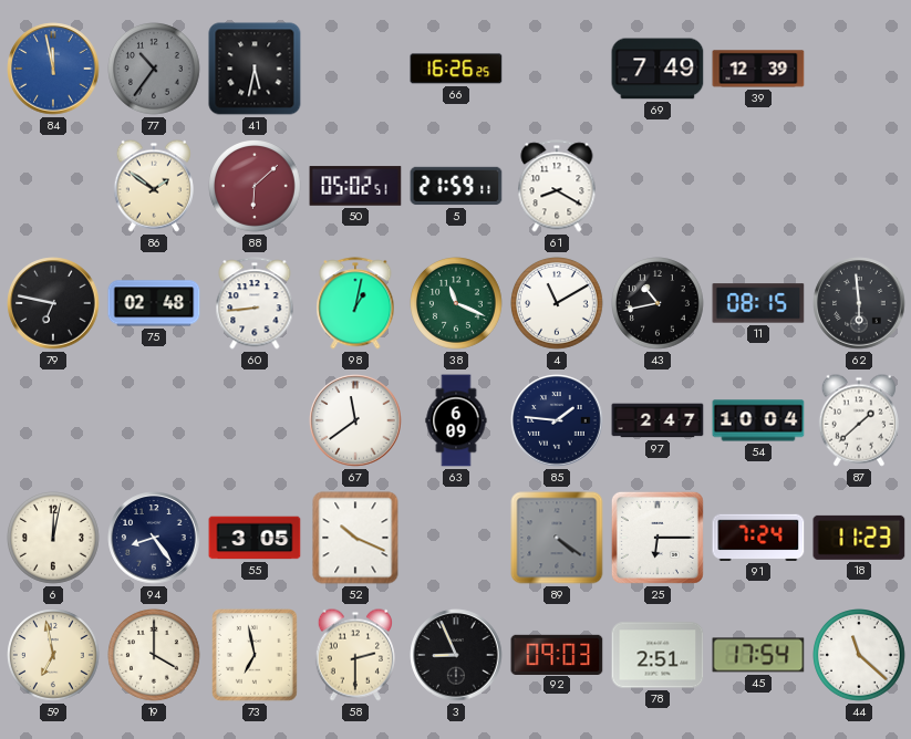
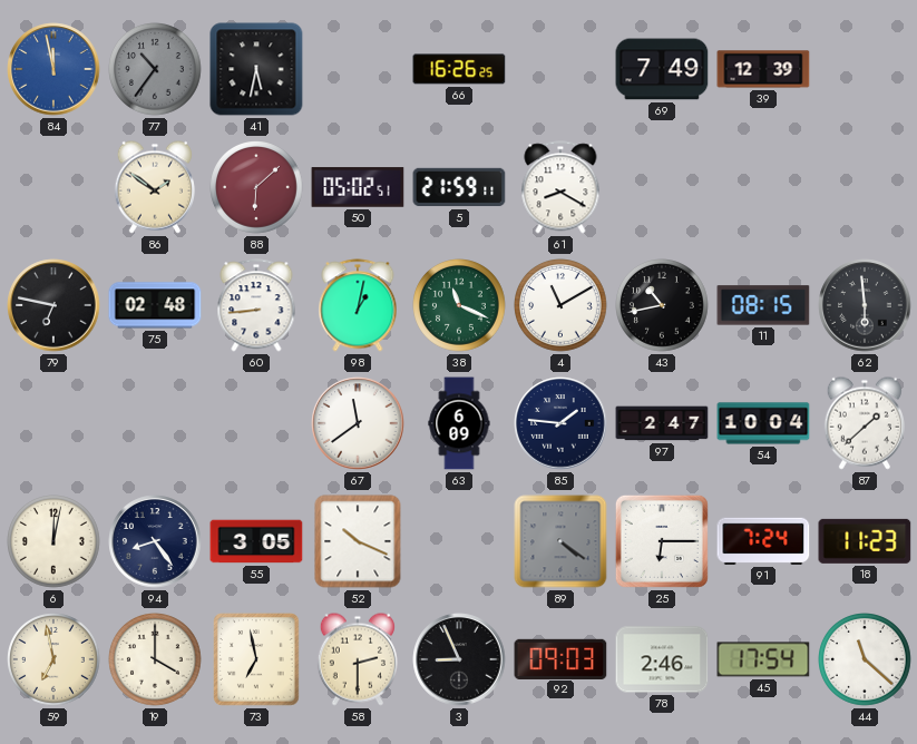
78: 2:51 -> 2:46
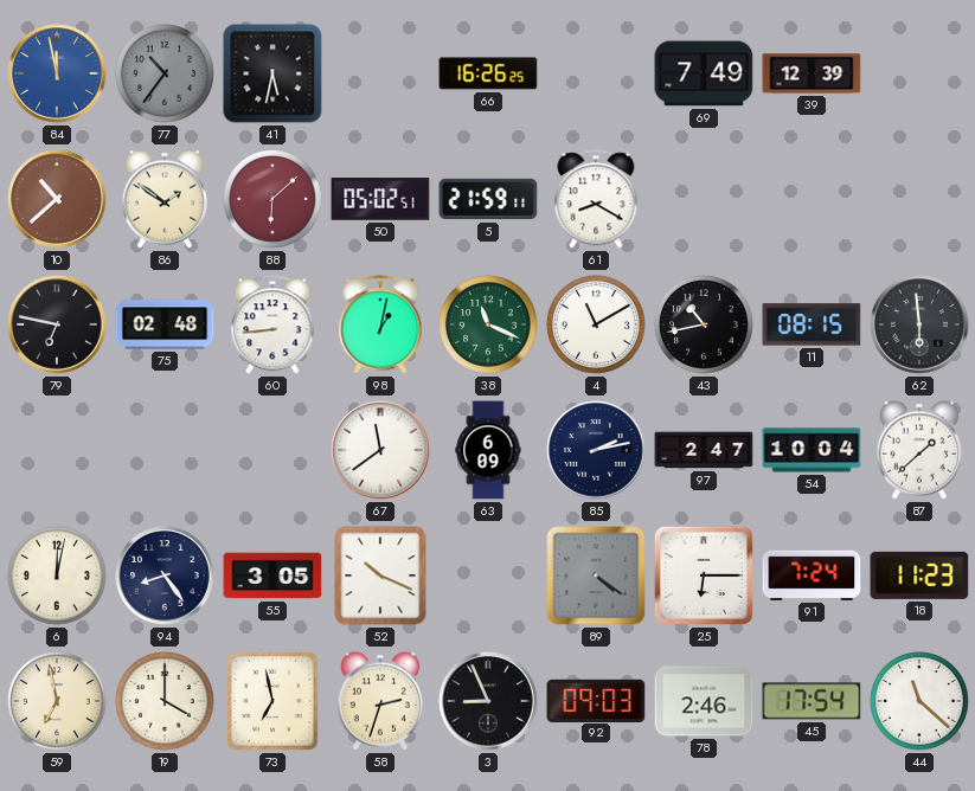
10: none -> 10:38
85: 1:46 -> 2:13
58: 2:30 -> 2:33
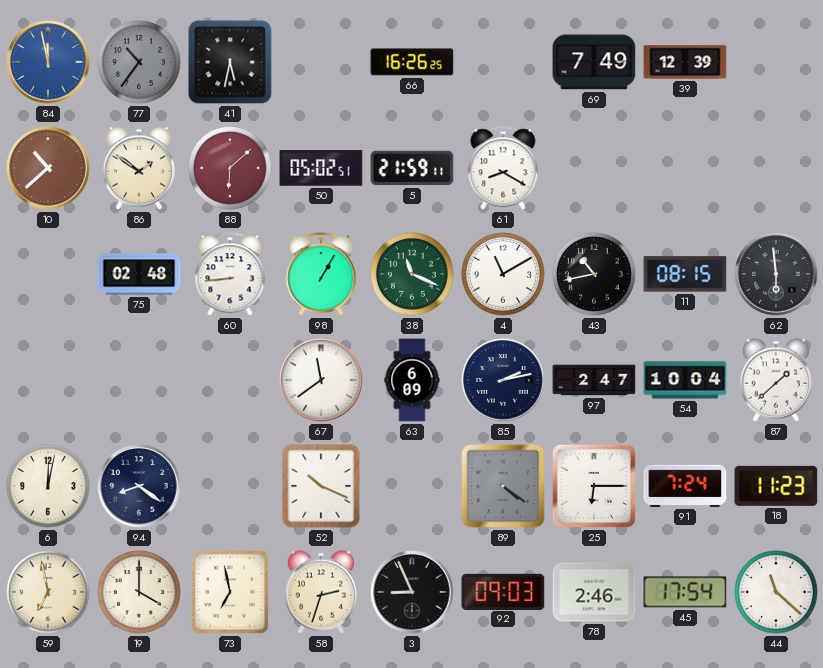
79: 6:47 -> none
98: 1:02 -> 1:05
94: 8:24 -> 8:21
55: 3:05 -> none
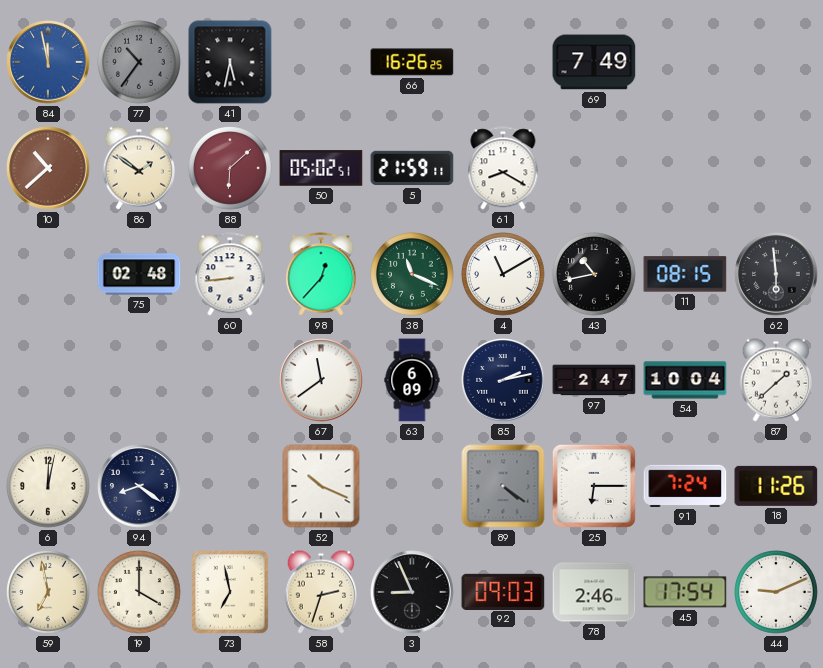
39: 12:39 -> none
98: 1:05 -> 12:37
18: 11:23 -> 11:26
44: 11:22 -> 9:11
